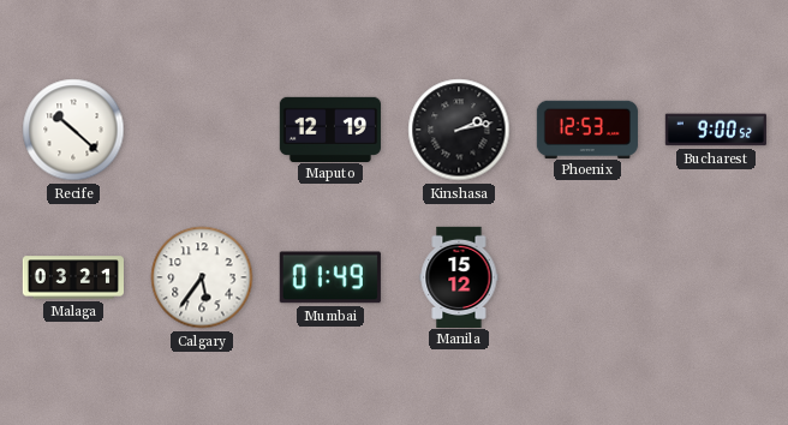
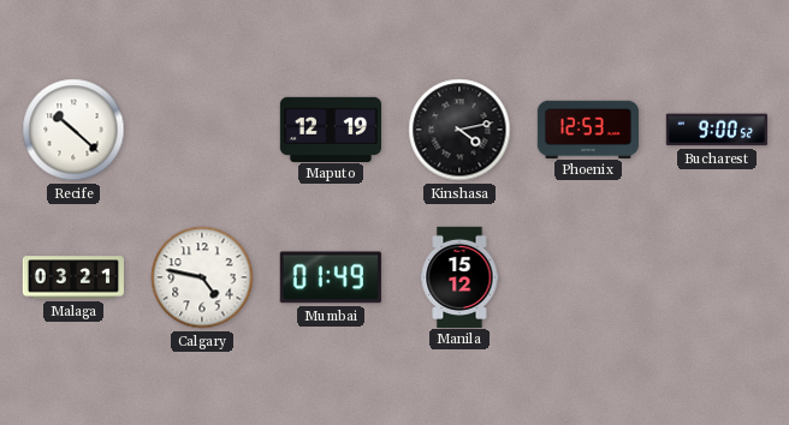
Kinshasa: 2:13 -> 4:13
Calgary: 5:36 -> 4:47
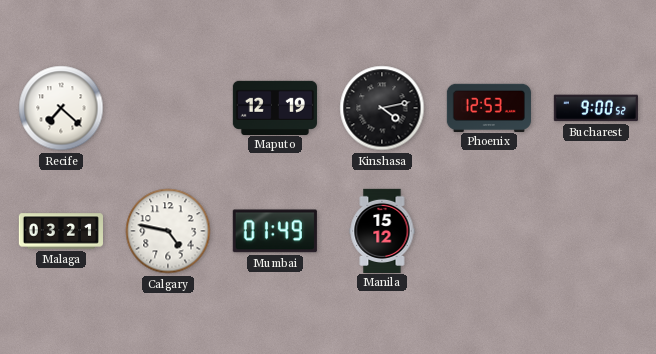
Recife: 10:22 -> 7:22
